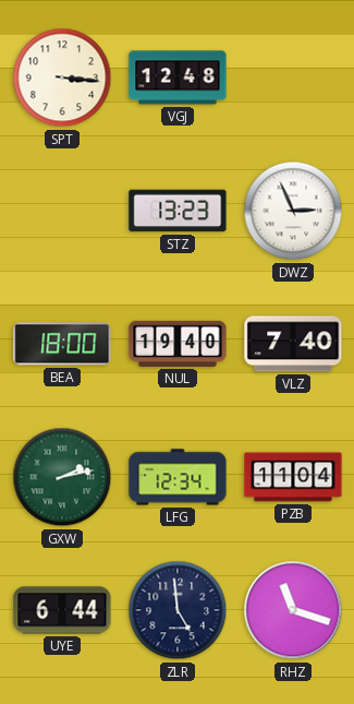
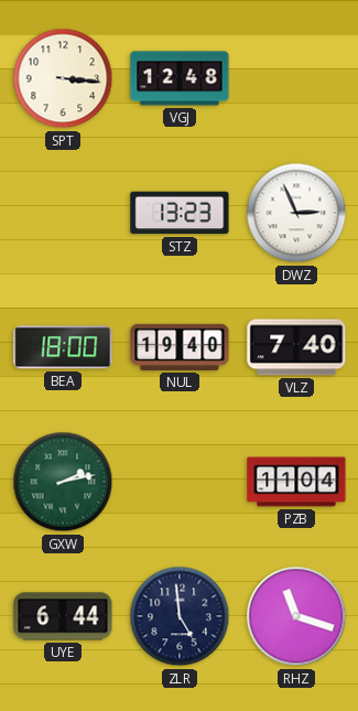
LFG: 12:34 -> none
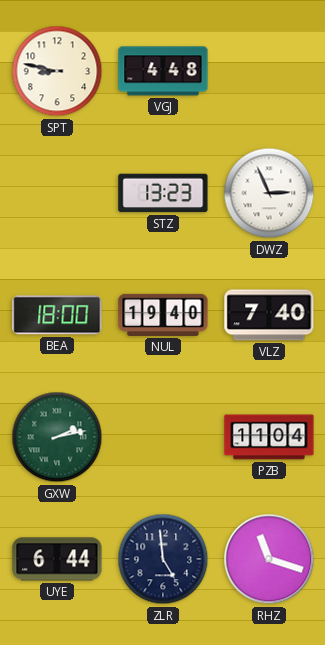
SPT: 3:16 -> 8:47
VGJ: 12:48 -> 4:48
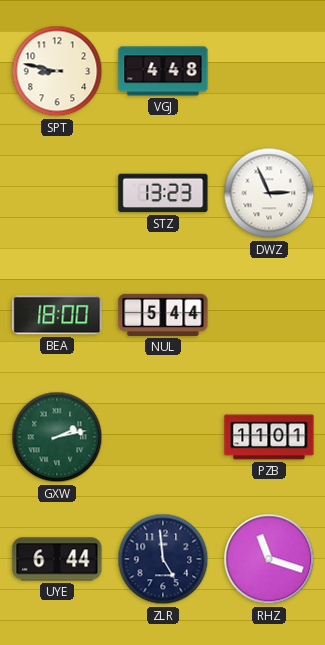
NUL: 19:40 -> 5:44
VLZ: 7:40 -> none
PZB: 11:04 -> 11:01
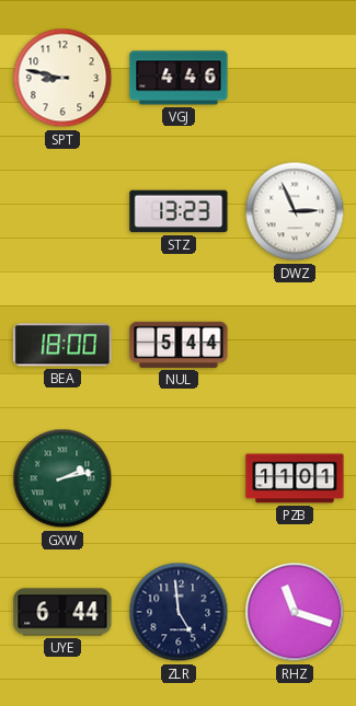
VGJ: 4:48 -> 4:46
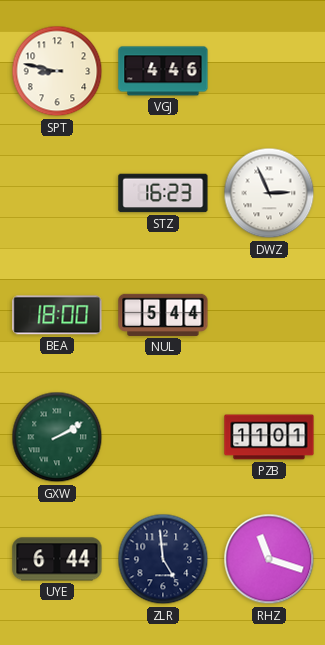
STZ: 13:23 -> 16:23
GXW: 2:13 -> 2:10
